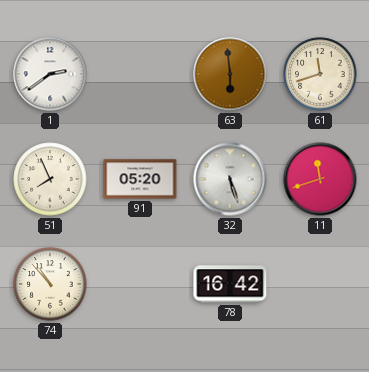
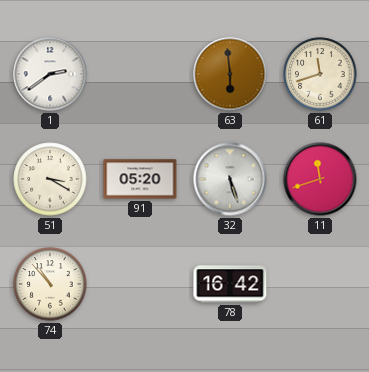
51: 7:56 -> 3:20
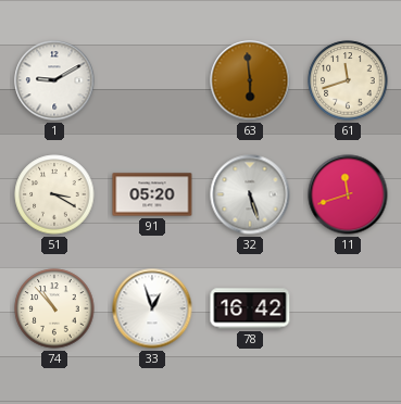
1: 2:39 -> 9:10
33: none -> 12:57
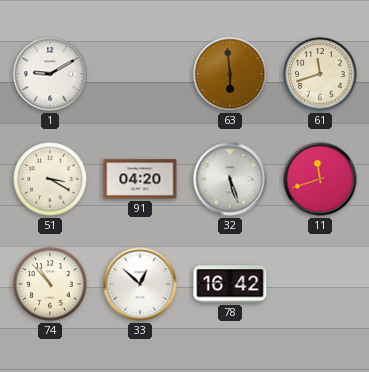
91: 05:20 -> 04:20
33: 12:57 -> 12:52
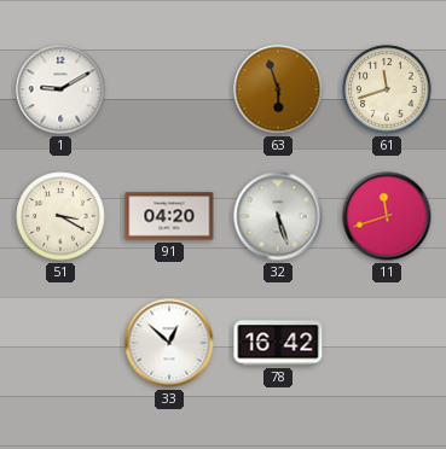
63: 5:59 -> 5:57
74: 10:53 -> none
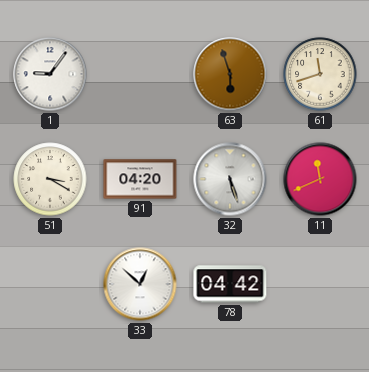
1: 9:10 -> 9:06
11: 11:42 -> 11:41
78: 16:42 -> 04:42
